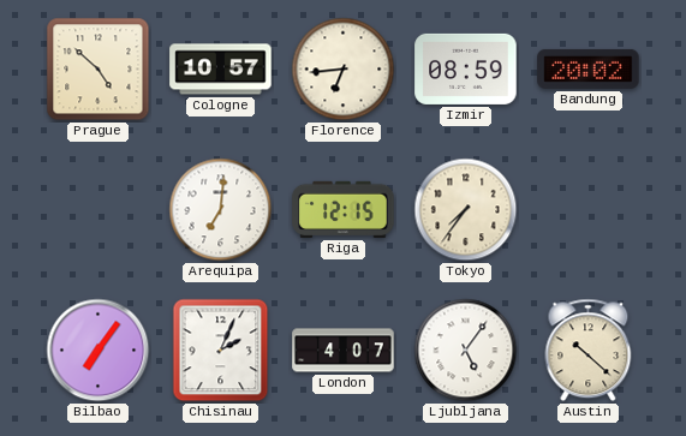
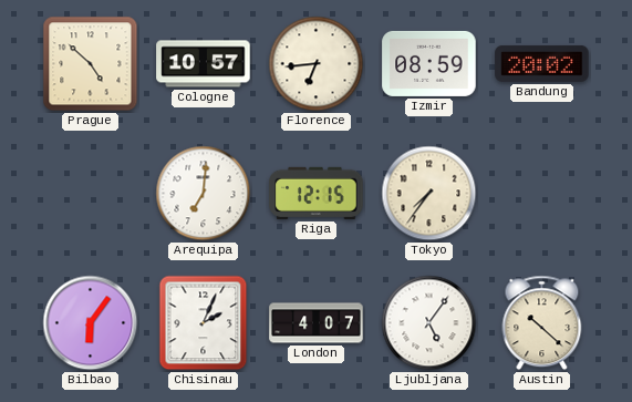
Bilbao: 7:06 -> 6:06
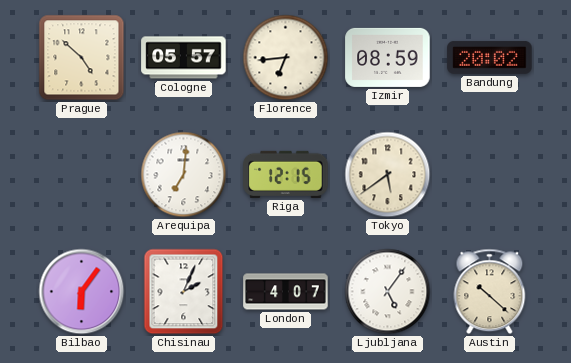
Cologne: 10:57 -> 05:57
Tokyo: 7:36 -> 5:39
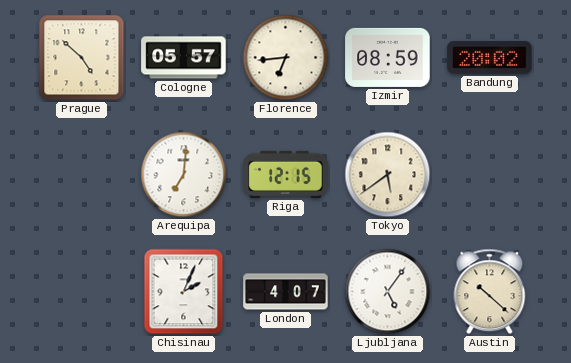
Bilbao: 6:06 -> none
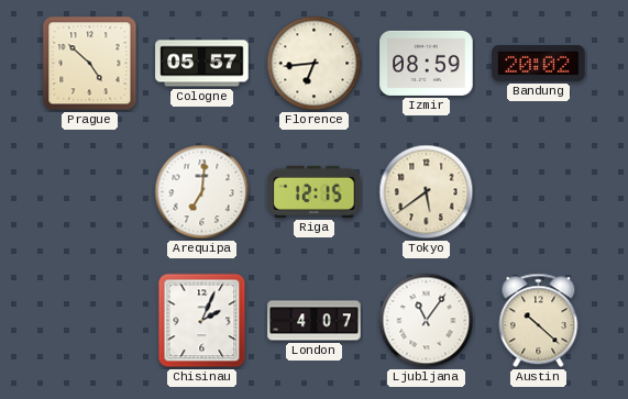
Ljubljana: 5:06 -> 11:06
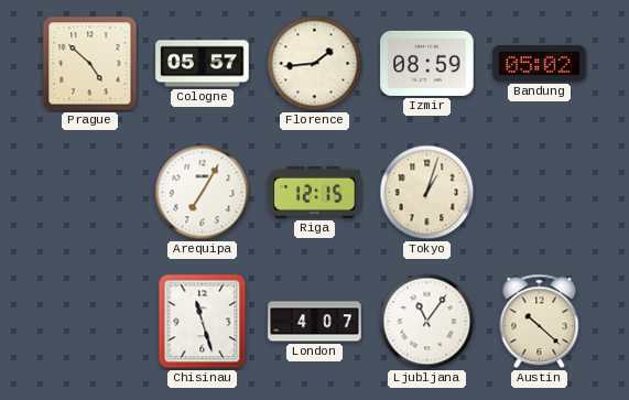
Florence: 6:44 -> 1:44
Bandung: 20:02 -> 05:02
Arequipa: 7:01 -> 7:05
Tokyo: 5:39 -> 1:03
Chisinau: 2:04 -> 11:27
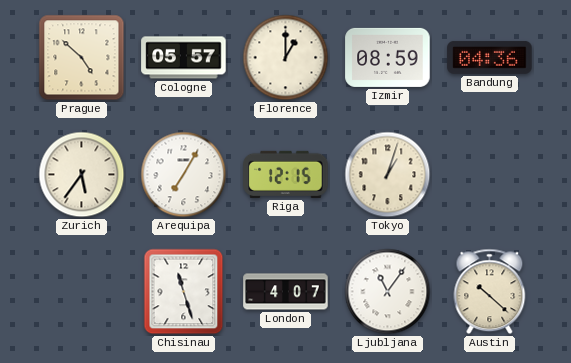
Florence: 1:44 -> 1:00
Bandung: 05:02 -> 04:36
Zurich: none -> 5:36
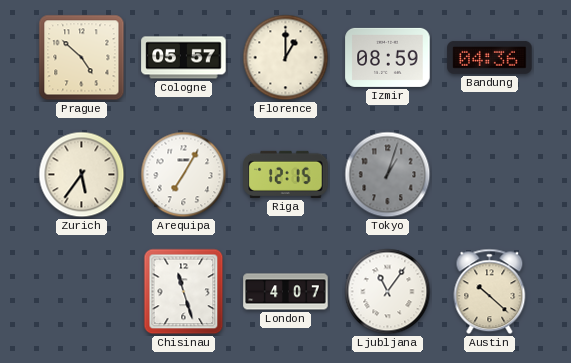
Tokyo dial: cream -> grey
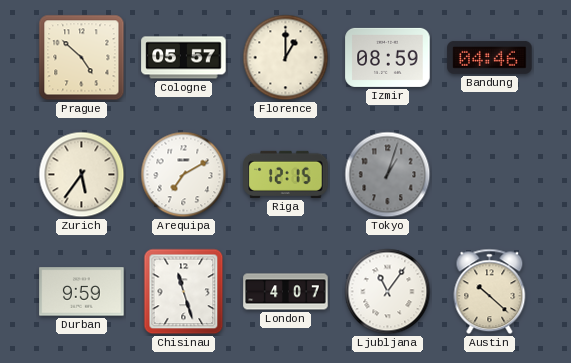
Bandung: 04:36 -> 04:46
Arequipa: 7:05 -> 7:10
Durban: none -> 9:59
